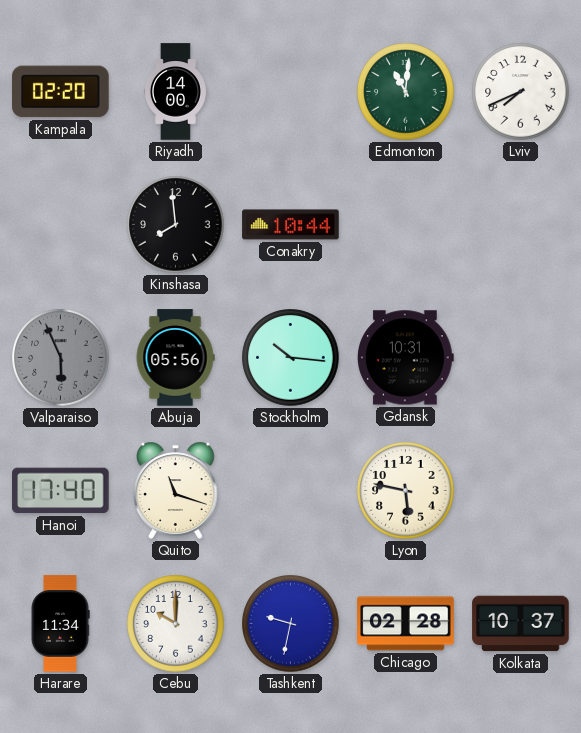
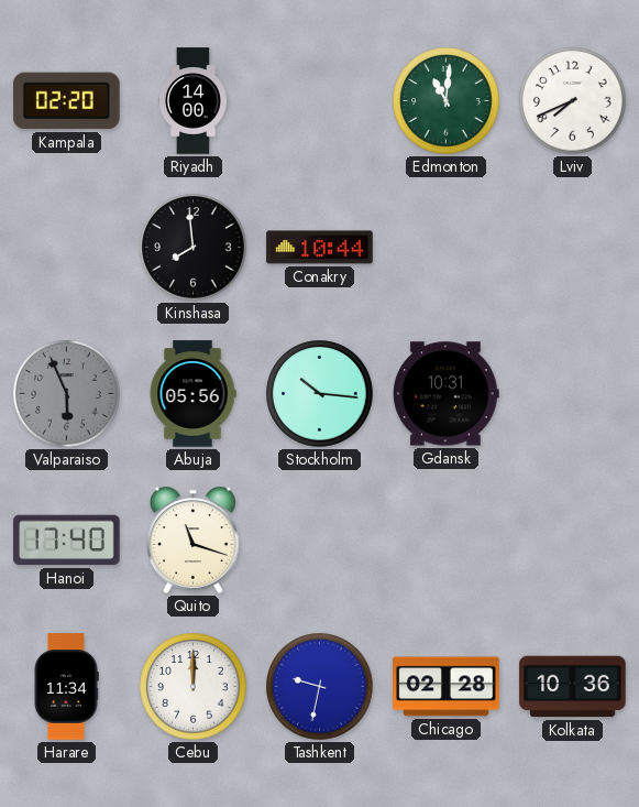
Lyon: 5:47 -> none
Cebu: 10:00 -> 12:00
Kolkata: 10:37 -> 10:36
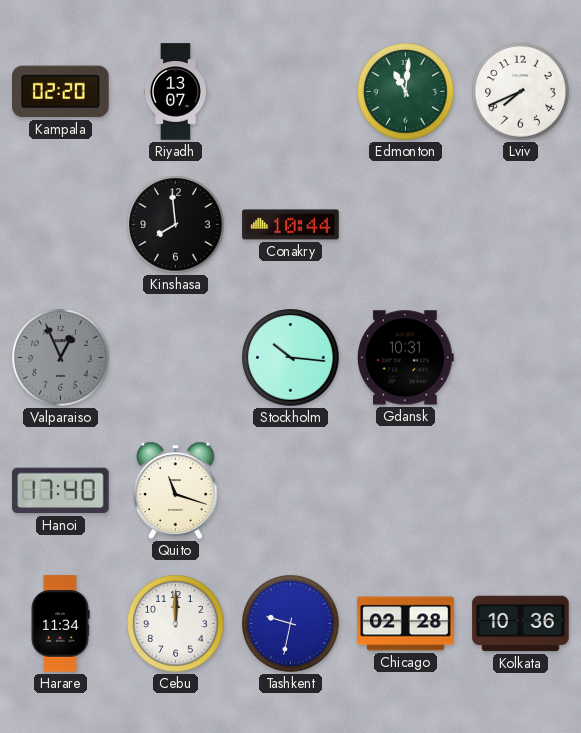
Riyadh: 14:00 -> 13:07
Valparaiso: 5:56 -> 12:56
Abuja: 05:56 -> none
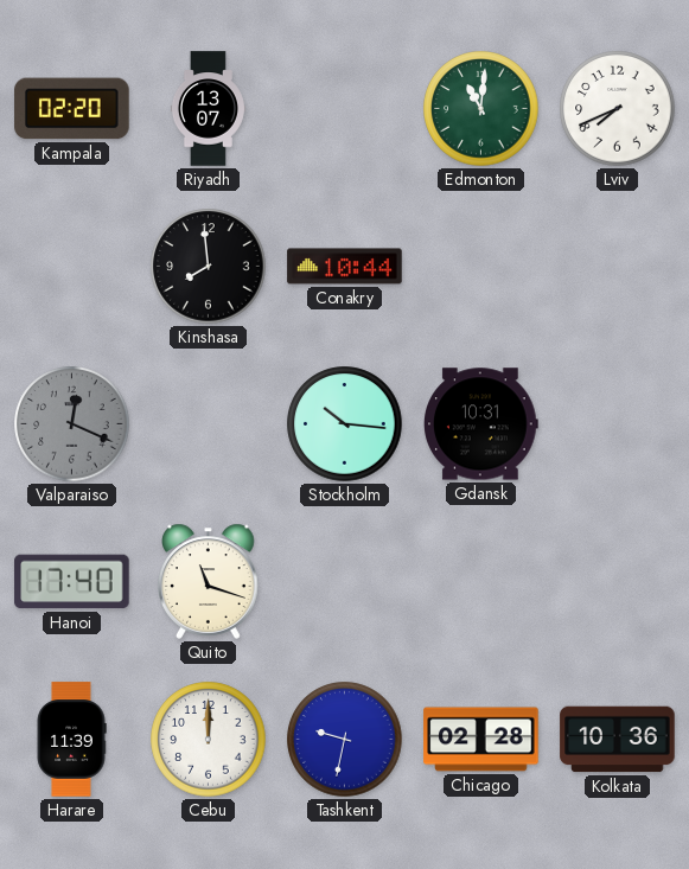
Valparaiso: 12:56 -> 12:19
Harare: 11:34 -> 11:39
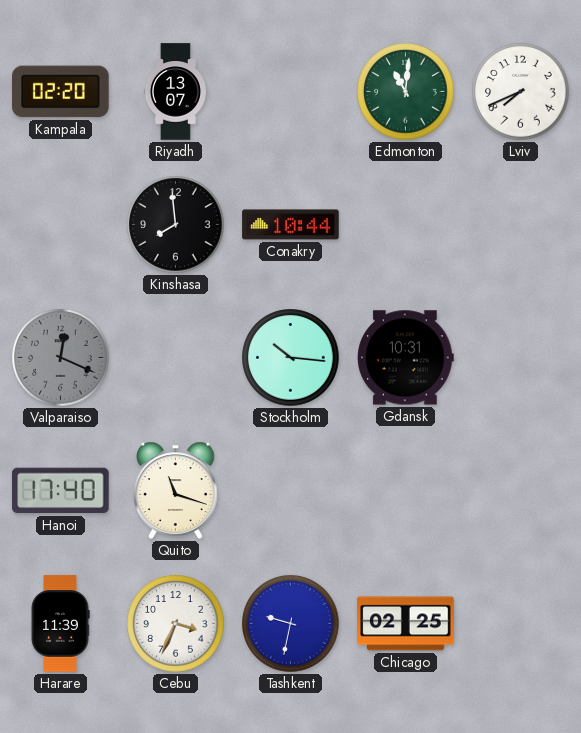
Cebu: 12:00 -> 3:34
Chicago: 02:28 -> 02:25
Kolkata: 10:36 -> none
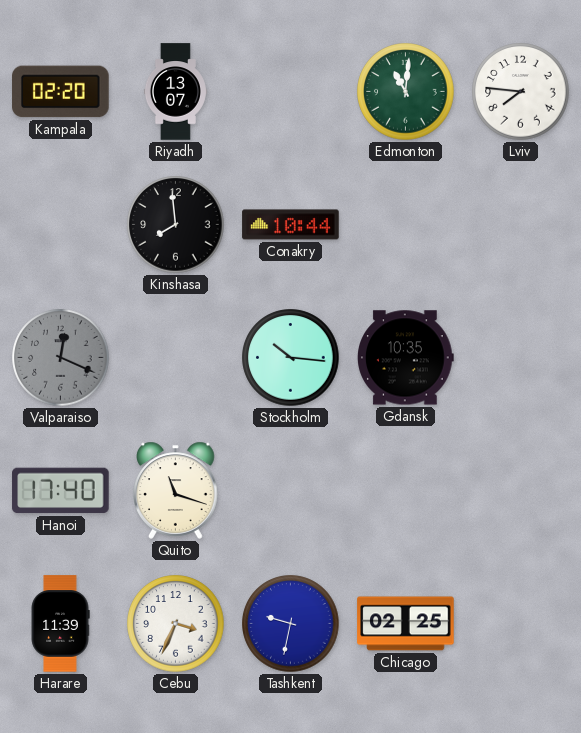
Lviv: 7:41 -> 7:46
Gdansk: 10:31 -> 10:35
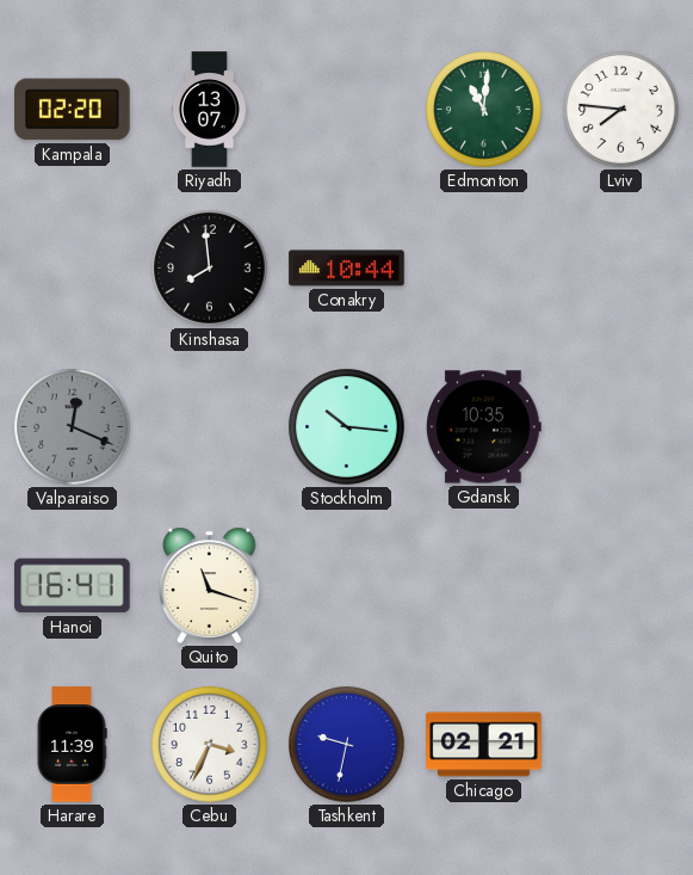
Hanoi: 17:40 -> 16:41
Chicago: 02:25 -> 02:21
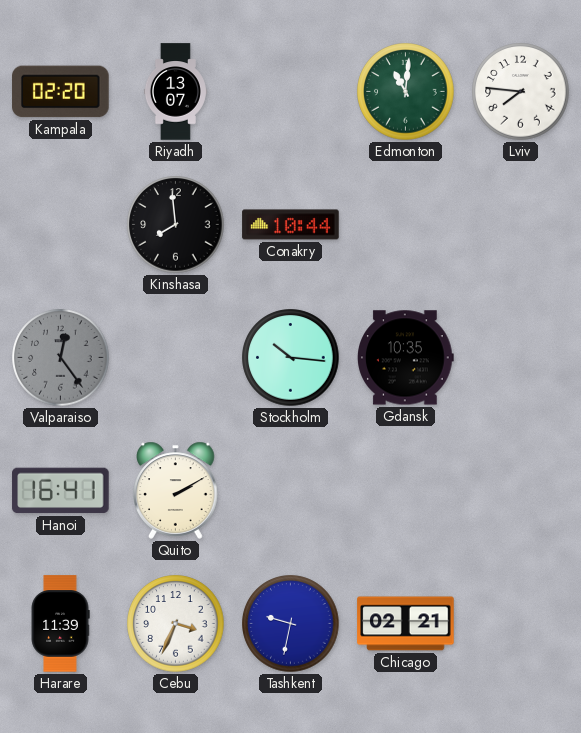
Valparaiso: 12:19 -> 12:24
Quito: 11:18 -> 2:10
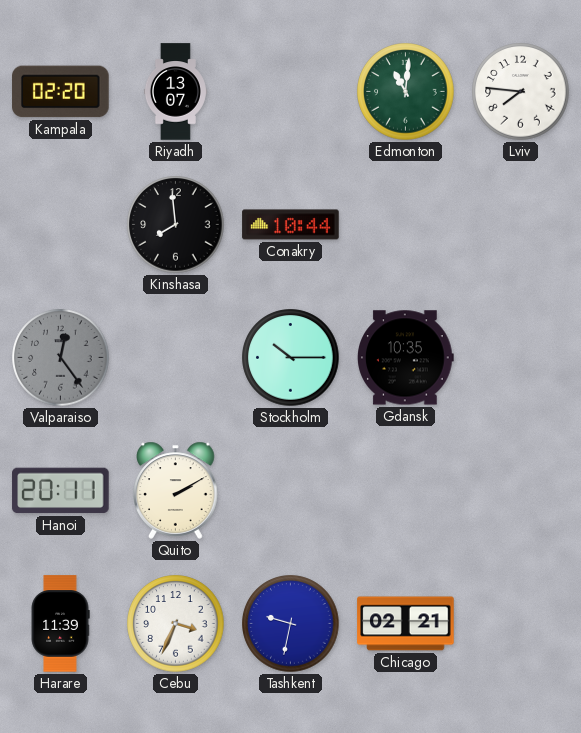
Stockholm: 10:16 -> 10:15
Hanoi: 16:41 -> 20:11
